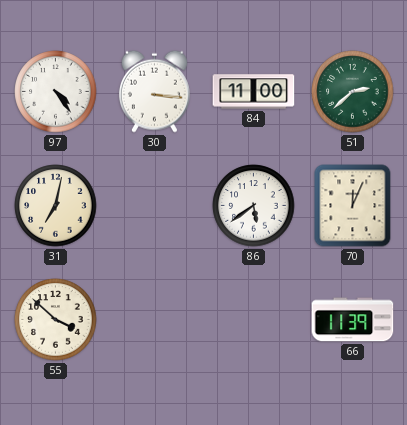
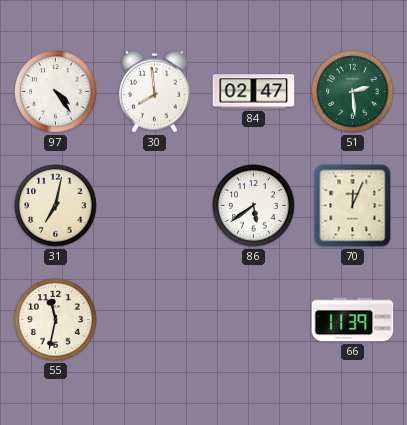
30: 3:16 -> 7:59
84: 11:00 -> 02:47
51: 2:38 -> 2:29
55: 3:52 -> 11:32
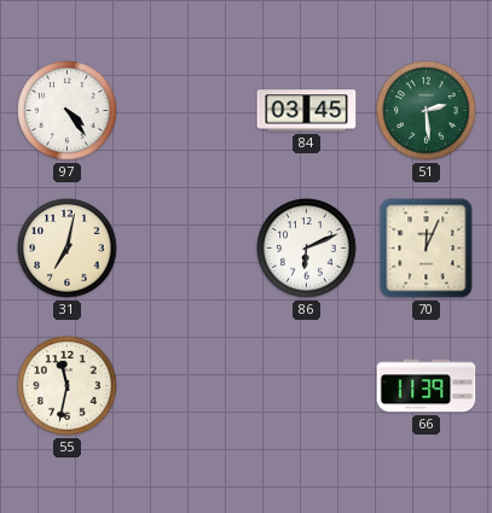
30: 7:59 -> none
84: 02:47 -> 03:45
86: 5:39 -> 6:11
